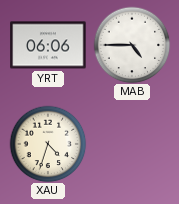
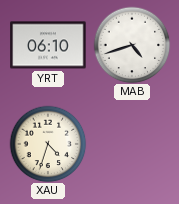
YRT: 06:06 -> 06:10
MAB: 4:45 -> 4:42
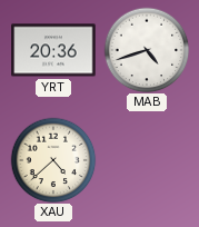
YRT: 06:10 -> 20:36
XAU: 4:33 -> 4:38
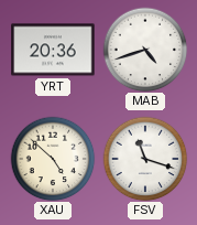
XAU: 4:38 -> 4:52
FSV: none -> 11:18
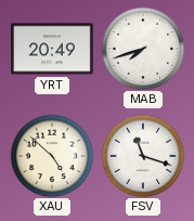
YRT: 20:36 -> 20:49
MAB: 4:42 -> 7:42
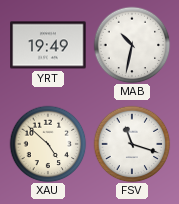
YRT: 20:49 -> 19:49
MAB: 7:42 -> 10:32
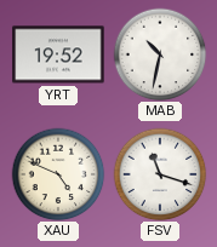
YRT: 19:49 -> 19:52
XAU: 4:52 -> 4:49
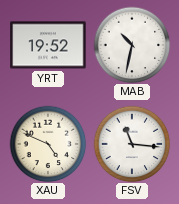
FSV: 11:18 -> 11:16
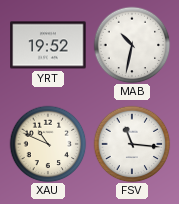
XAU: 4:49 -> 10:49
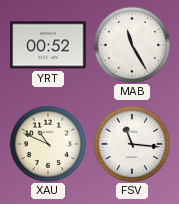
YRT: 19:52 -> 00:52
MAB: 10:32 -> 11:25
